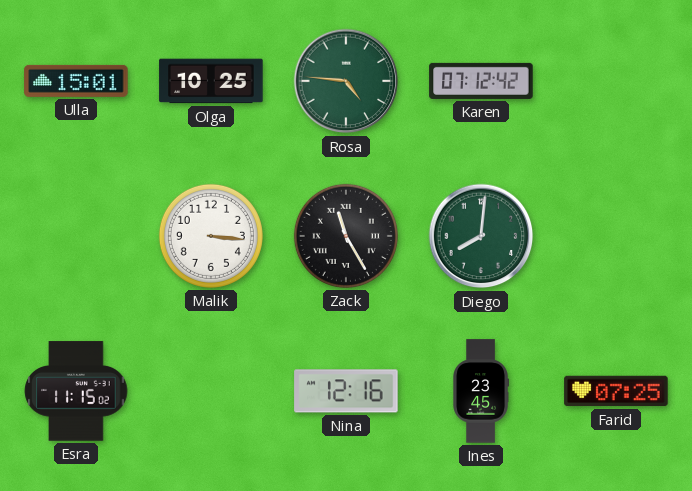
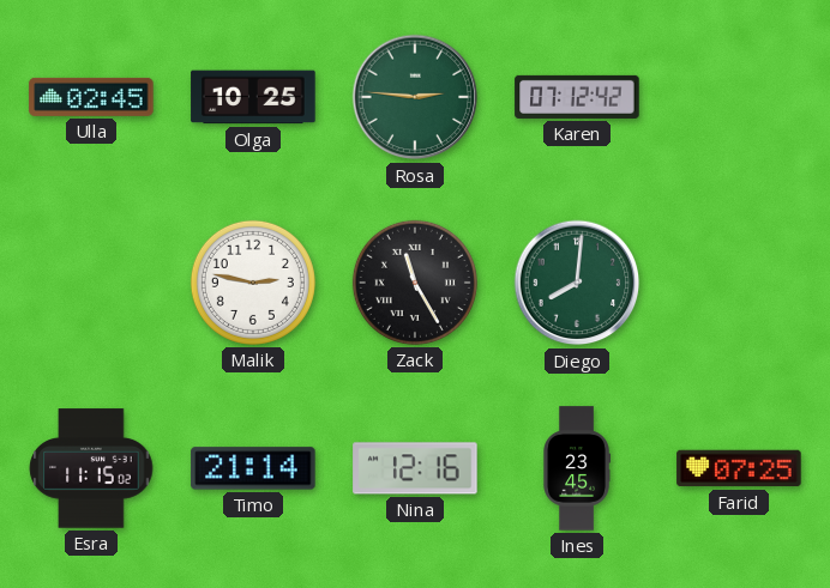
Ulla: 15:01 -> 02:45
Rosa: 4:46 -> 2:46
Malik: 3:16 -> 2:47
Timo: none -> 21:14
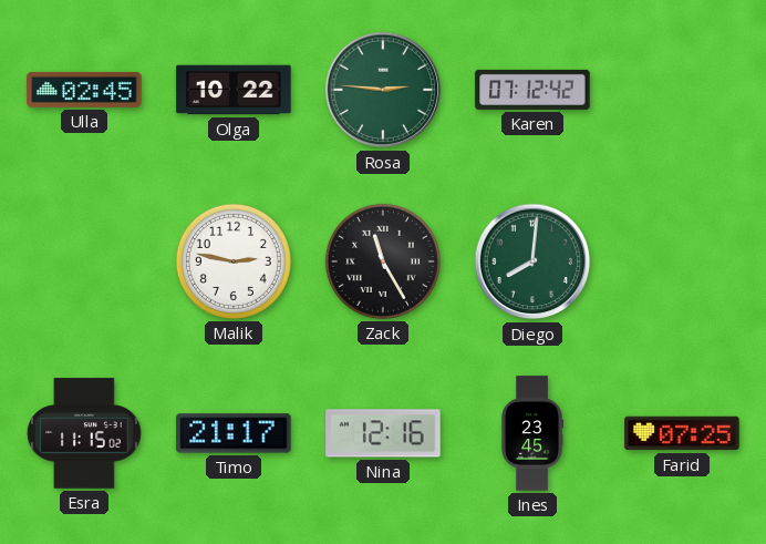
Olga: 10:25 -> 10:22
Timo: 21:14 -> 21:17
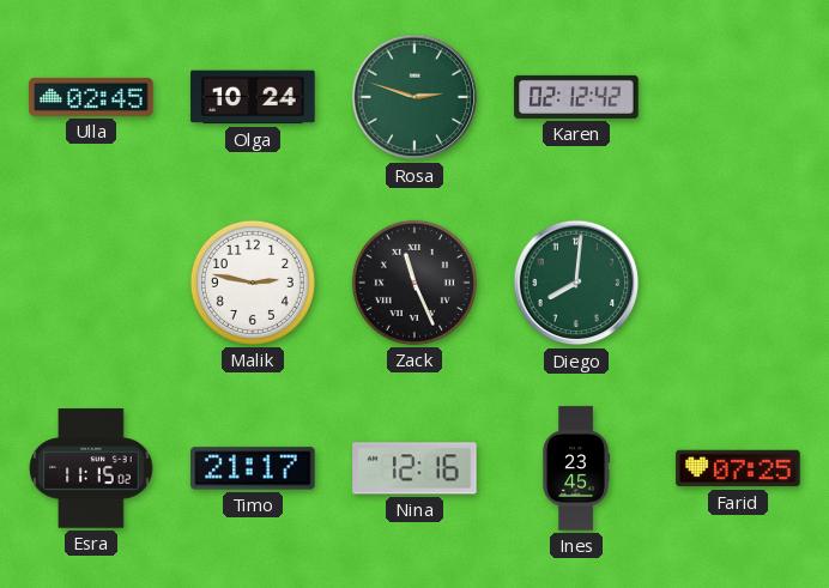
Olga: 10:22 -> 10:24
Rosa: 2:46 -> 2:48
Karen: 07:12 -> 02:12
Zack: 11:25 -> 11:26
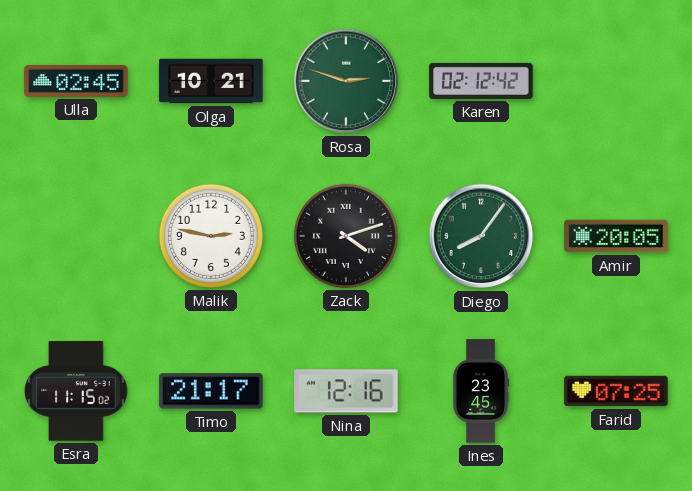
Olga: 10:24 -> 10:21
Zack: 11:26 -> 4:12
Diego: 8:01 -> 8:06
Amir: none -> 20:05
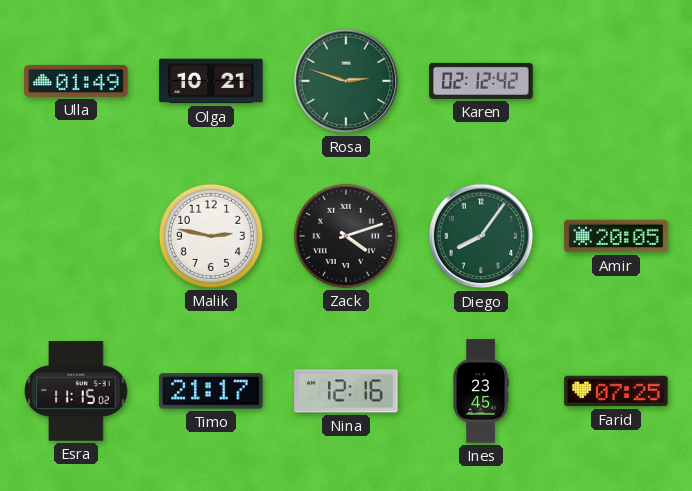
Ulla: 02:45 -> 01:49
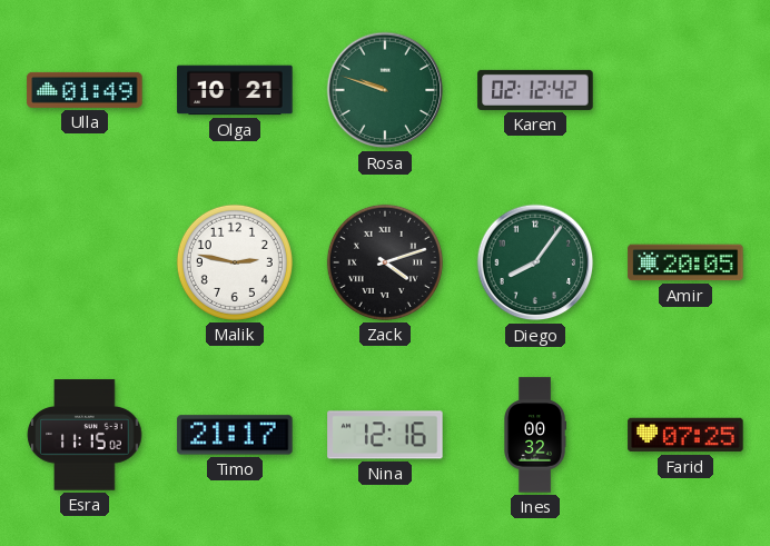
Rosa: 2:48 -> 9:48
Ines: 23:45 -> 00:32
